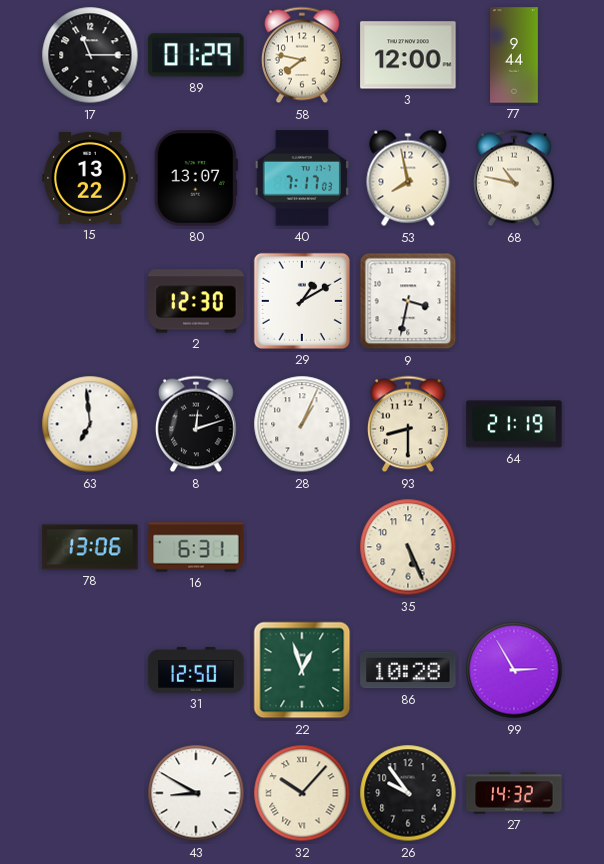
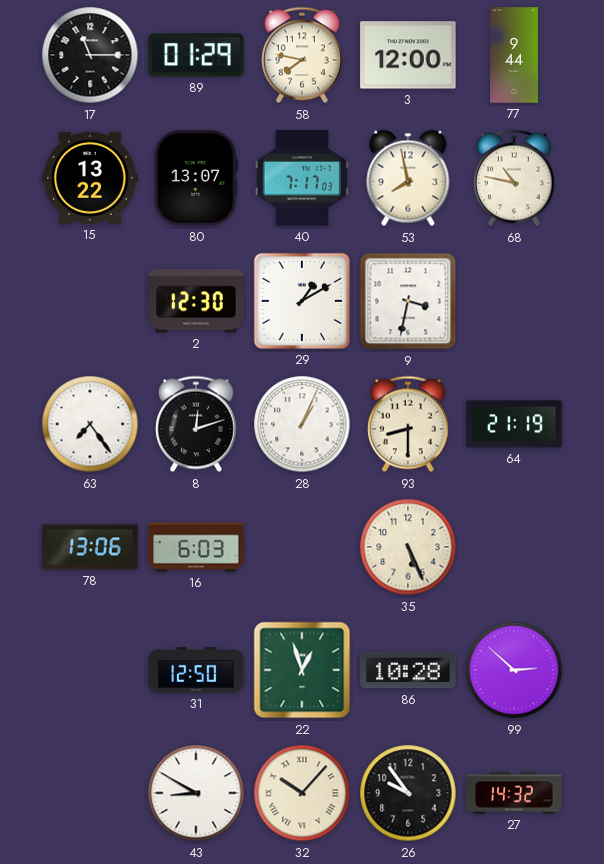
63: 6:59 -> 7:24
16: 6:31 -> 6:03
99: 2:55 -> 2:52
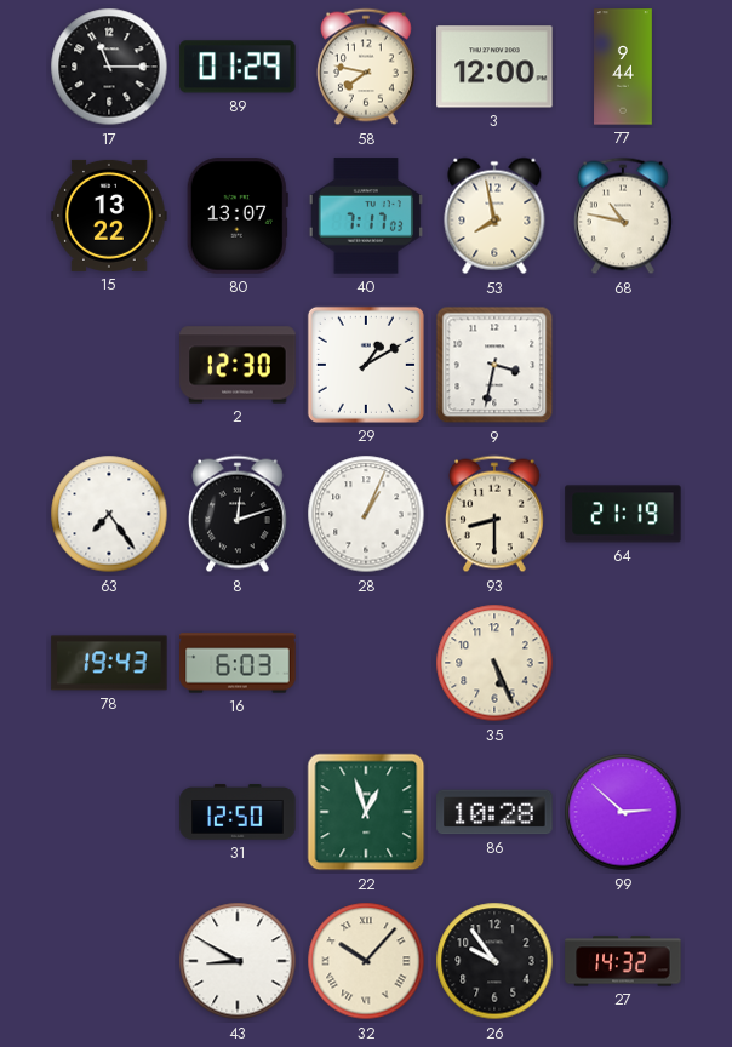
78: 13:06 -> 19:43
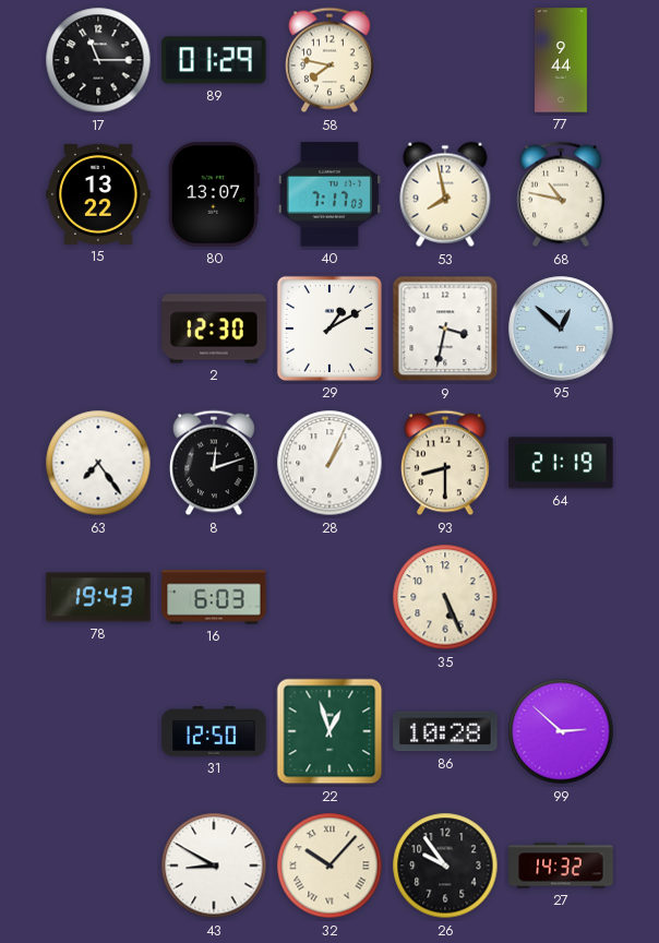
3: 12:00 -> none
95: none -> 12:52
